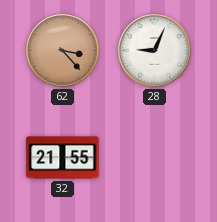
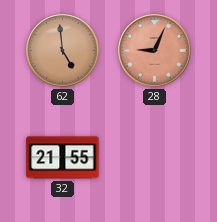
62: 3:23 -> 4:59
28 dial: white -> salmon
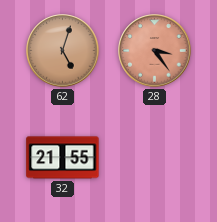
62: 4:59 -> 5:03
28: 9:04 -> 3:24
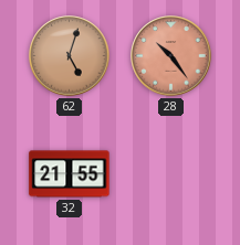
28: 3:24 -> 10:24
